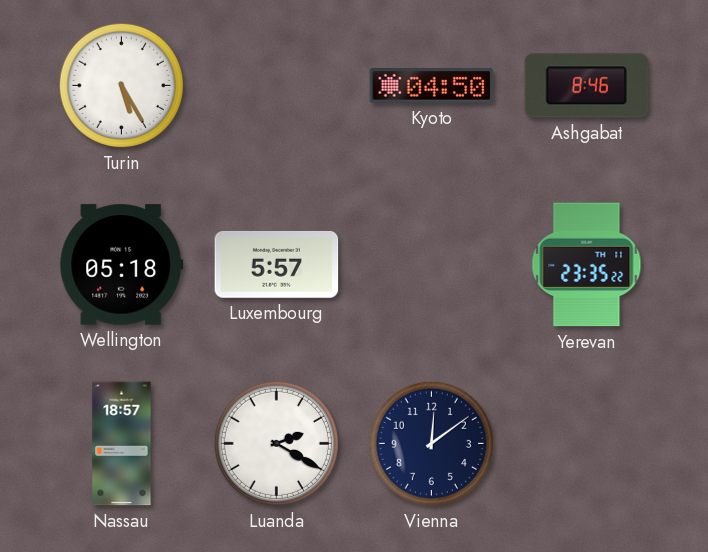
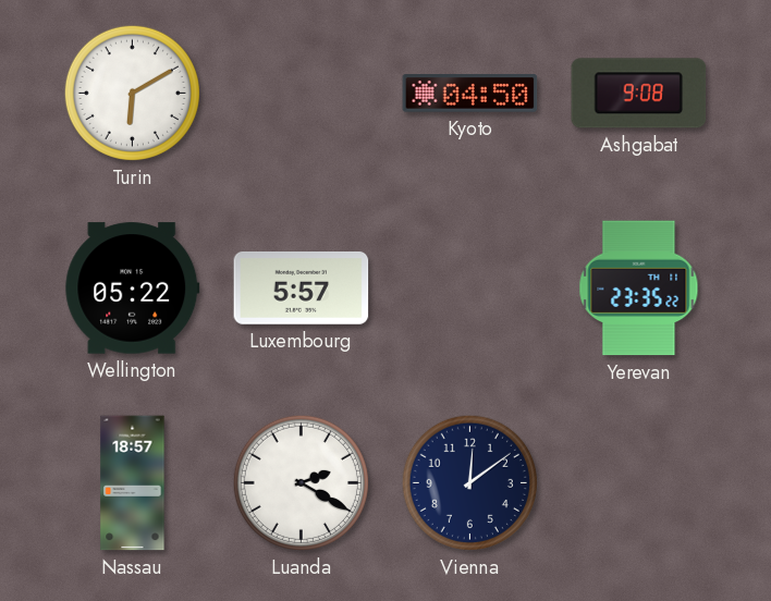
Turin: 5:25 -> 6:10
Ashgabat: 8:46 -> 9:08
Wellington: 05:18 -> 05:22
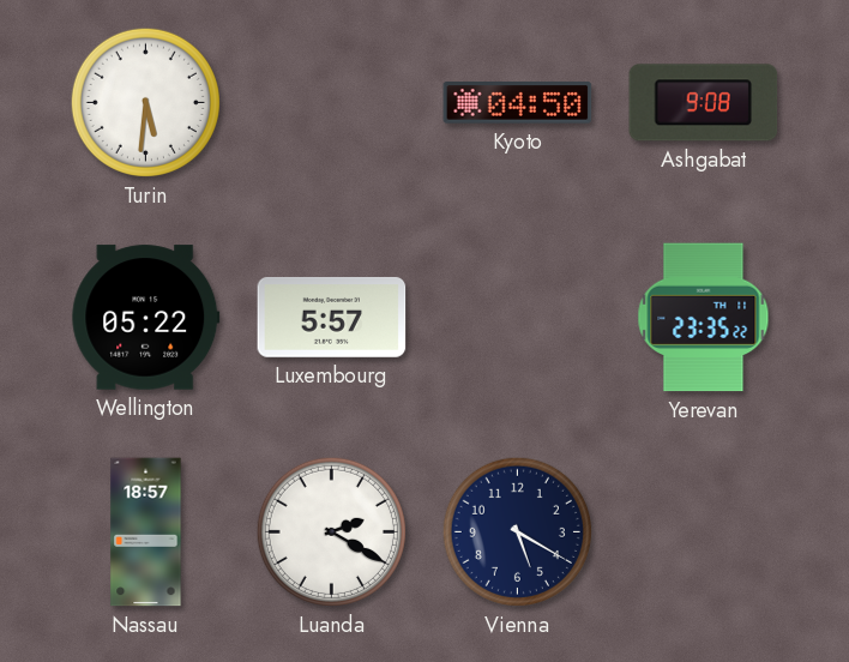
Turin: 6:10 -> 5:31
Vienna: 12:09 -> 5:20
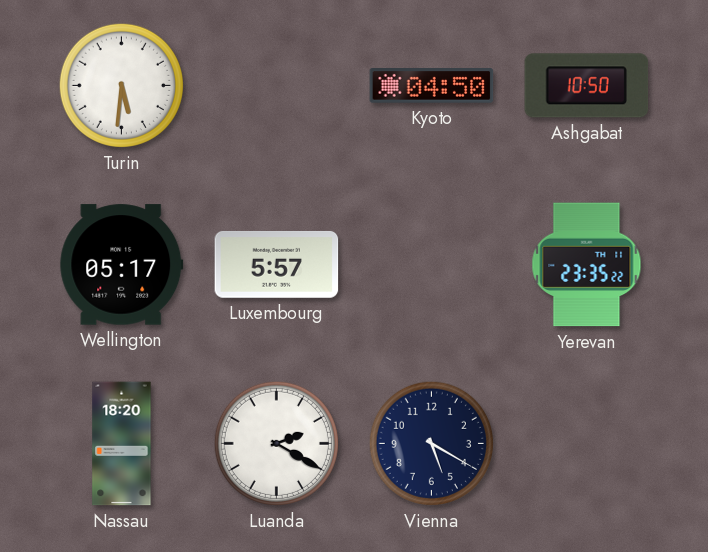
Ashgabat: 9:08 -> 10:50
Wellington: 05:22 -> 05:17
Nassau: 18:57 -> 18:20
